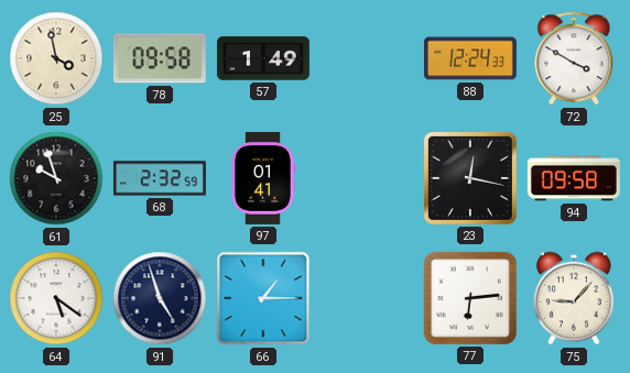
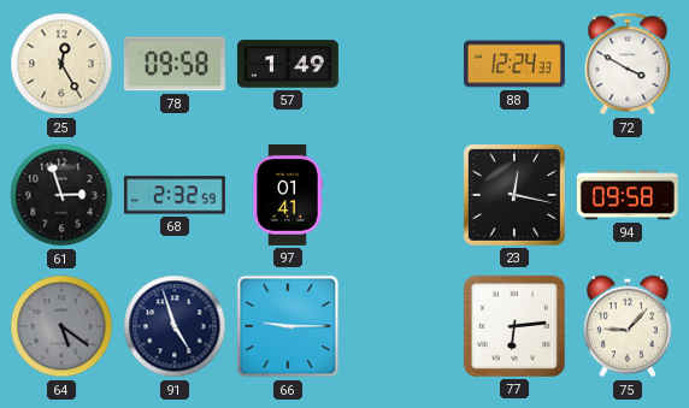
25: 3:58 -> 12:25
61: 9:57 -> 2:57
64 dial: white -> grey
66: 1:15 -> 9:15
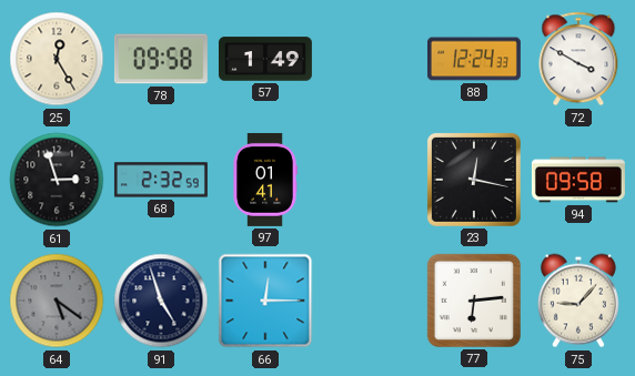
66: 9:15 -> 12:15
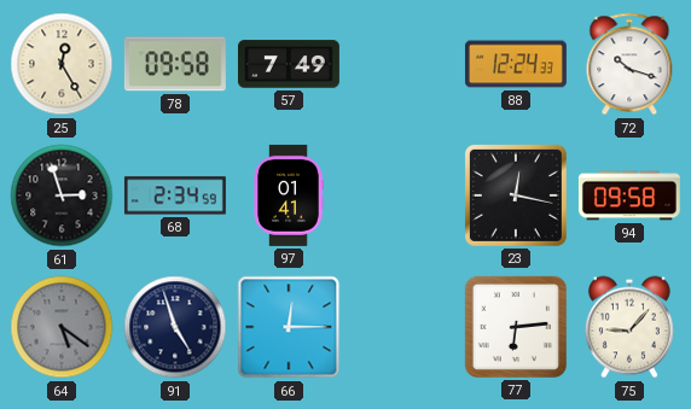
57: 1:49 -> 7:49
72: 3:50 -> 10:18
68: 2:32 -> 2:34
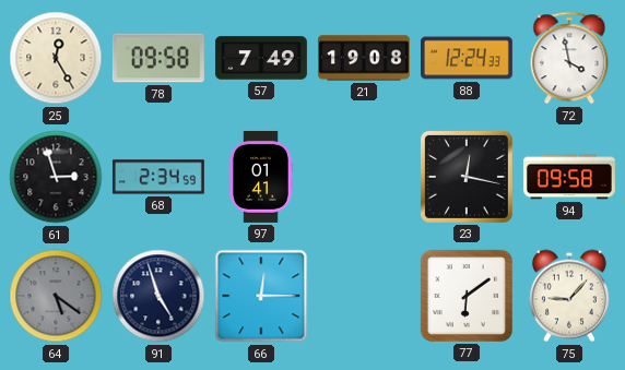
21: none -> 19:08
72: 10:18 -> 3:58
77: 6:14 -> 6:09
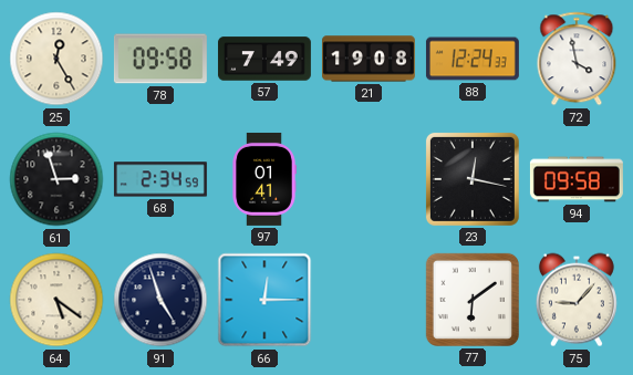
64 dial: grey -> cream
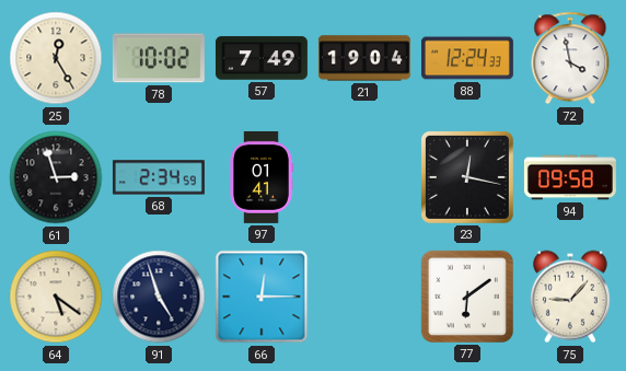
78: 09:58 -> 10:02
21: 19:08 -> 19:04
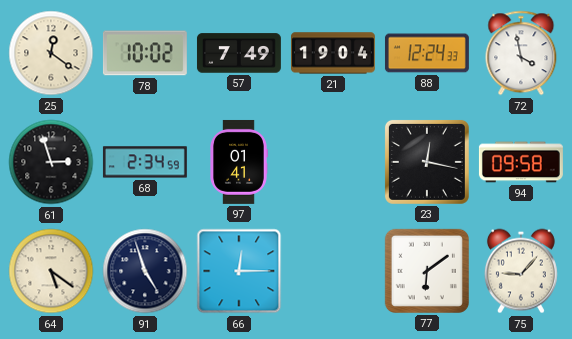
25: 12:25 -> 12:21
